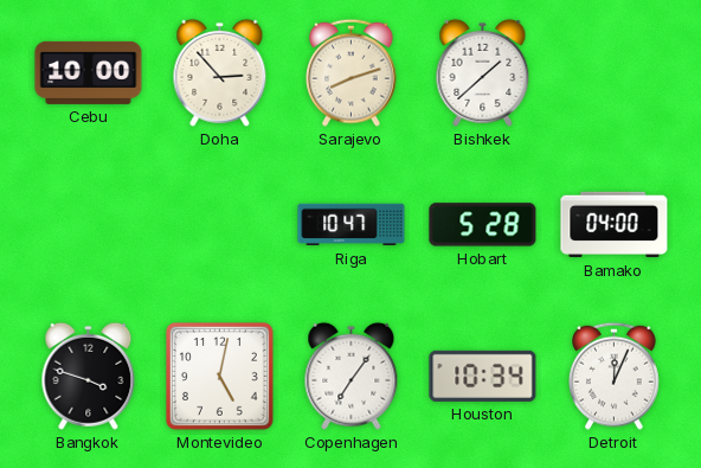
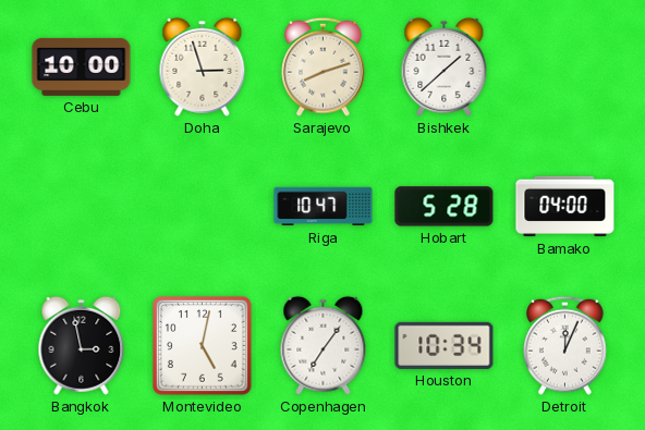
Doha: 2:53 -> 2:57
Bangkok: 3:48 -> 2:58
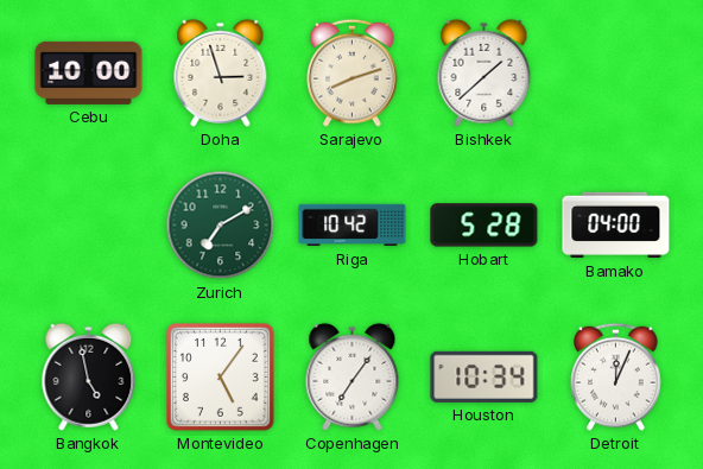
Zurich: none -> 7:10
Riga: 10:47 -> 10:42
Bangkok: 2:58 -> 4:58
Montevideo: 5:02 -> 5:06
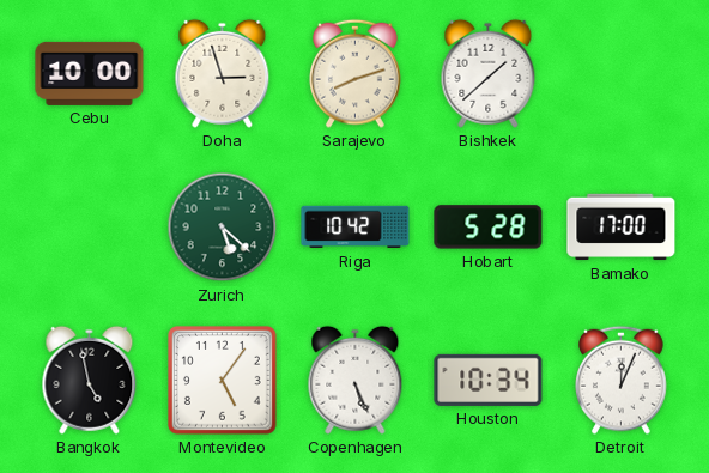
Zurich: 7:10 -> 5:22
Bamako: 04:00 -> 17:00
Copenhagen: 7:06 -> 5:26
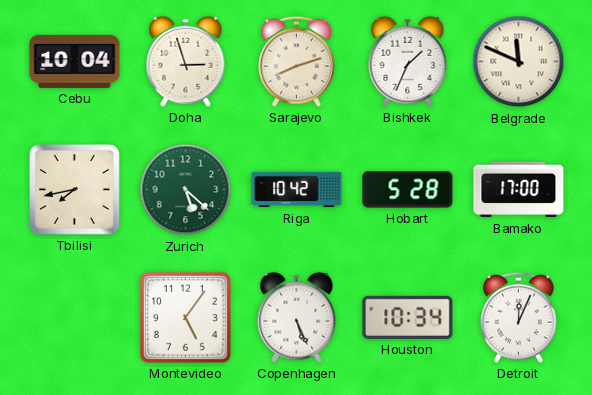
Cebu: 10:00 -> 10:04
Bishkek: 1:38 -> 1:34
Belgrade: none -> 11:49
Tbilisi: none -> 7:43
Bangkok: 4:58 -> none
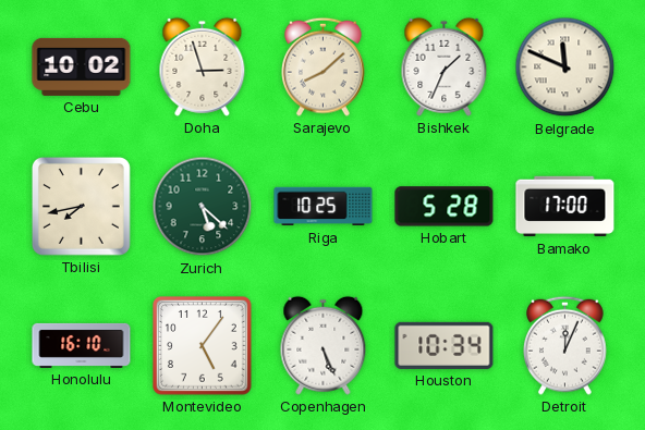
Cebu: 10:04 -> 10:02
Sarajevo: 8:12 -> 8:08
Riga: 10:42 -> 10:25
Honolulu: none -> 16:10
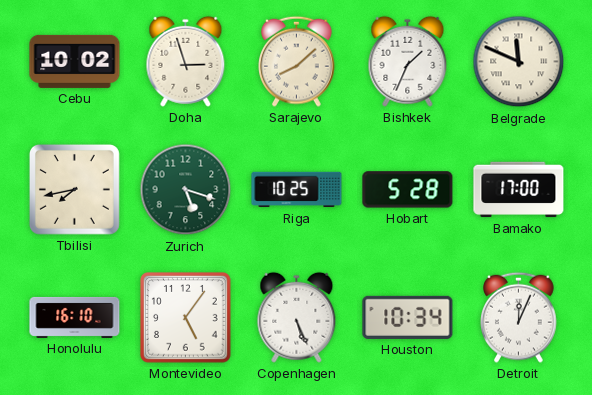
Zurich: 5:22 -> 5:18
